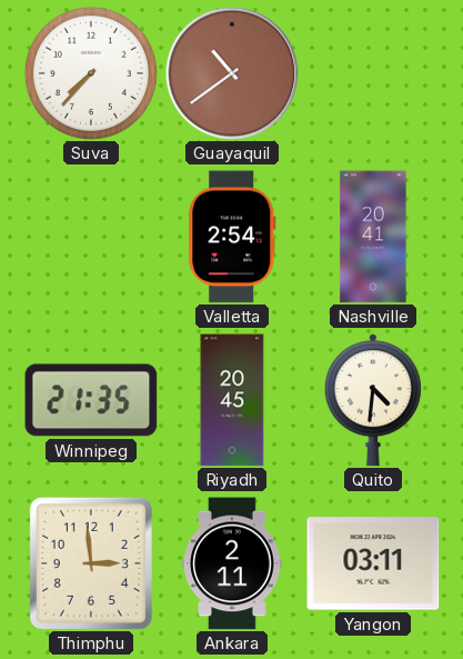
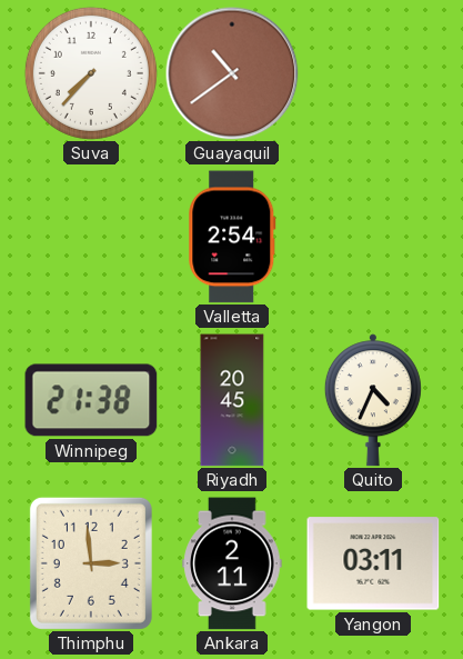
Nashville: 20:41 -> none
Winnipeg: 21:35 -> 21:38
Quito: 4:31 -> 4:34
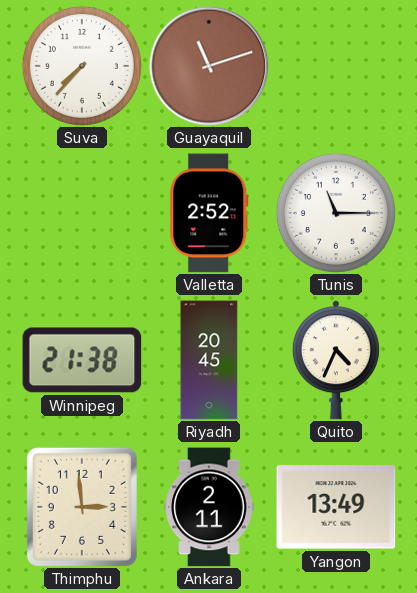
Guayaquil: 10:39 -> 11:12
Valletta: 2:54 -> 2:52
Tunis: none -> 11:15
Yangon: 03:11 -> 13:49
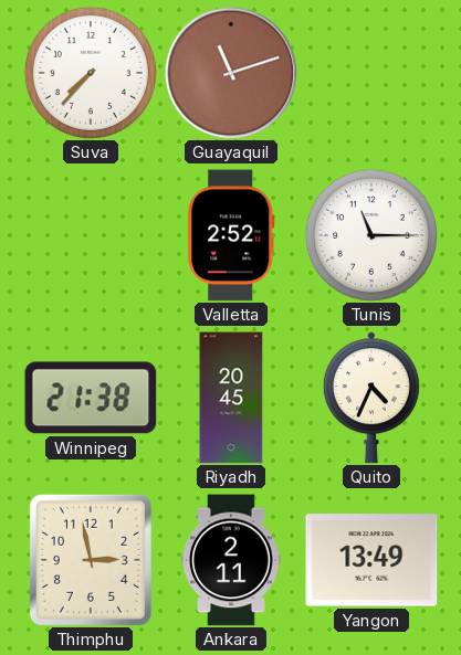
Thimphu: 2:59 -> 2:58
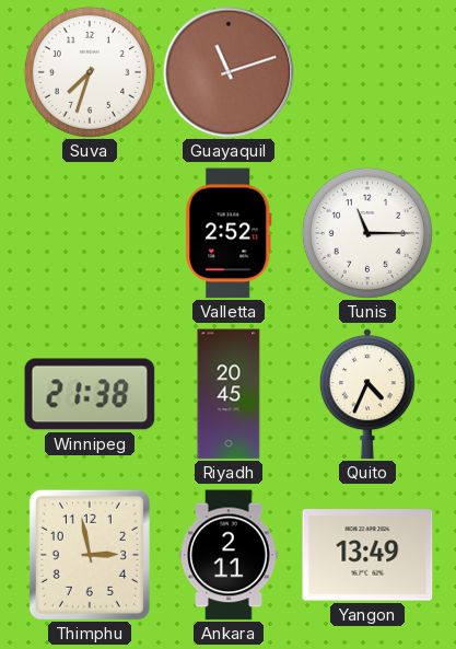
Suva: 7:37 -> 7:33
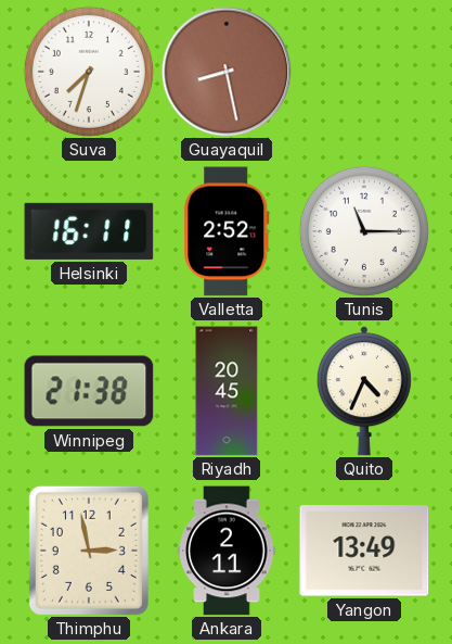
Guayaquil: 11:12 -> 8:28
Helsinki: none -> 16:11
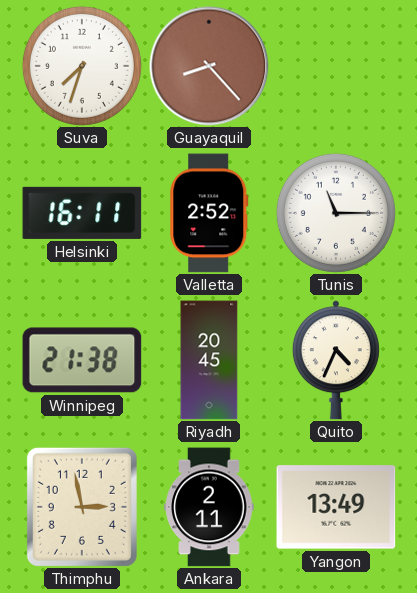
Guayaquil: 8:28 -> 8:23
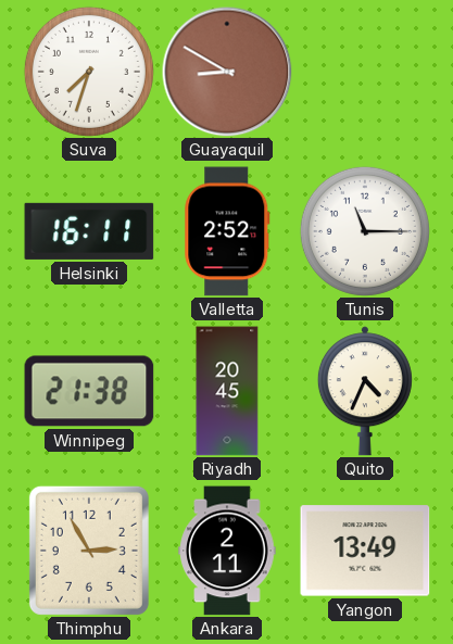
Guayaquil: 8:23 -> 8:50
Thimphu: 2:58 -> 2:55
